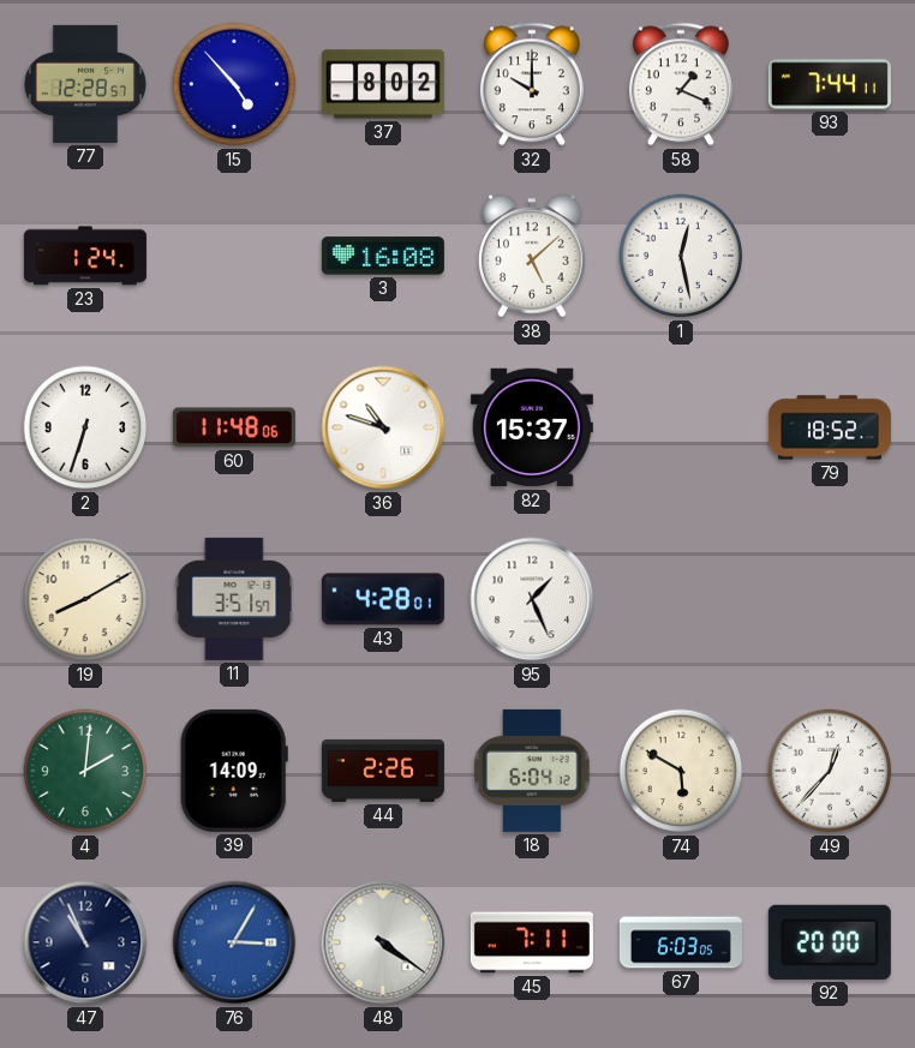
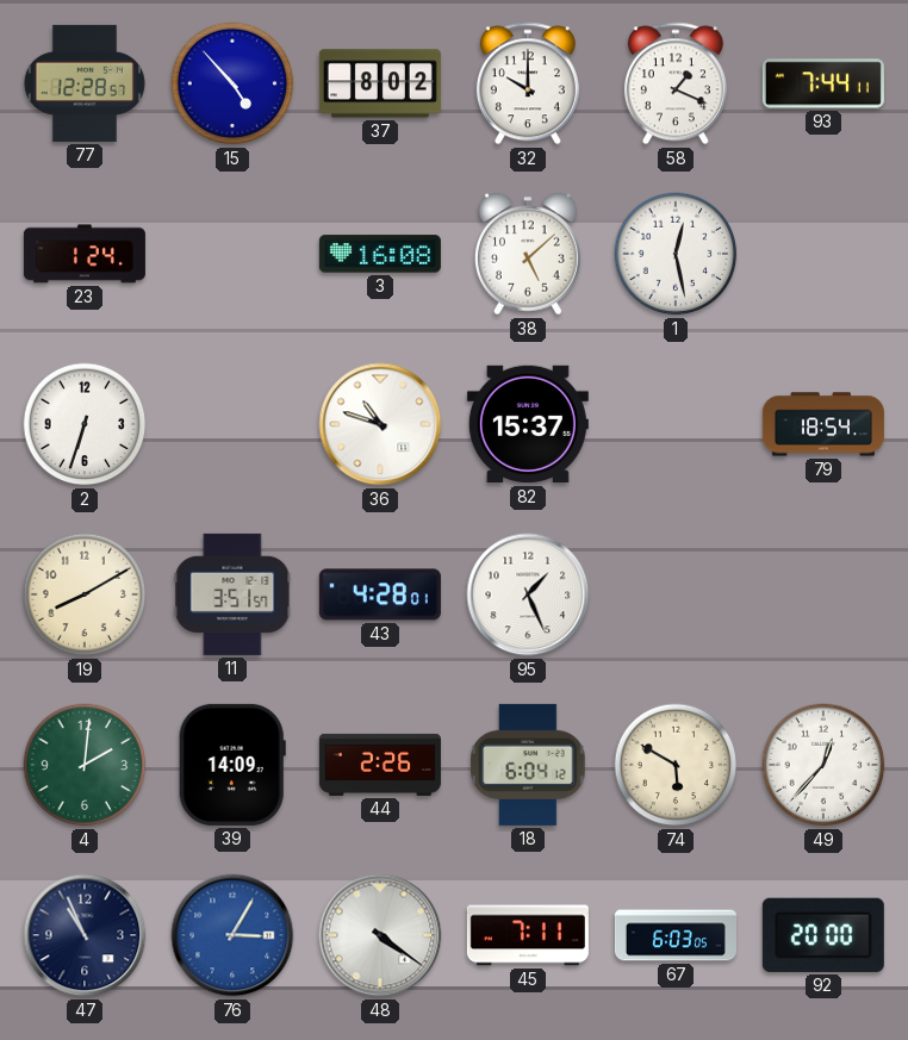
60: 11:48 -> none
79: 18:52 -> 18:54
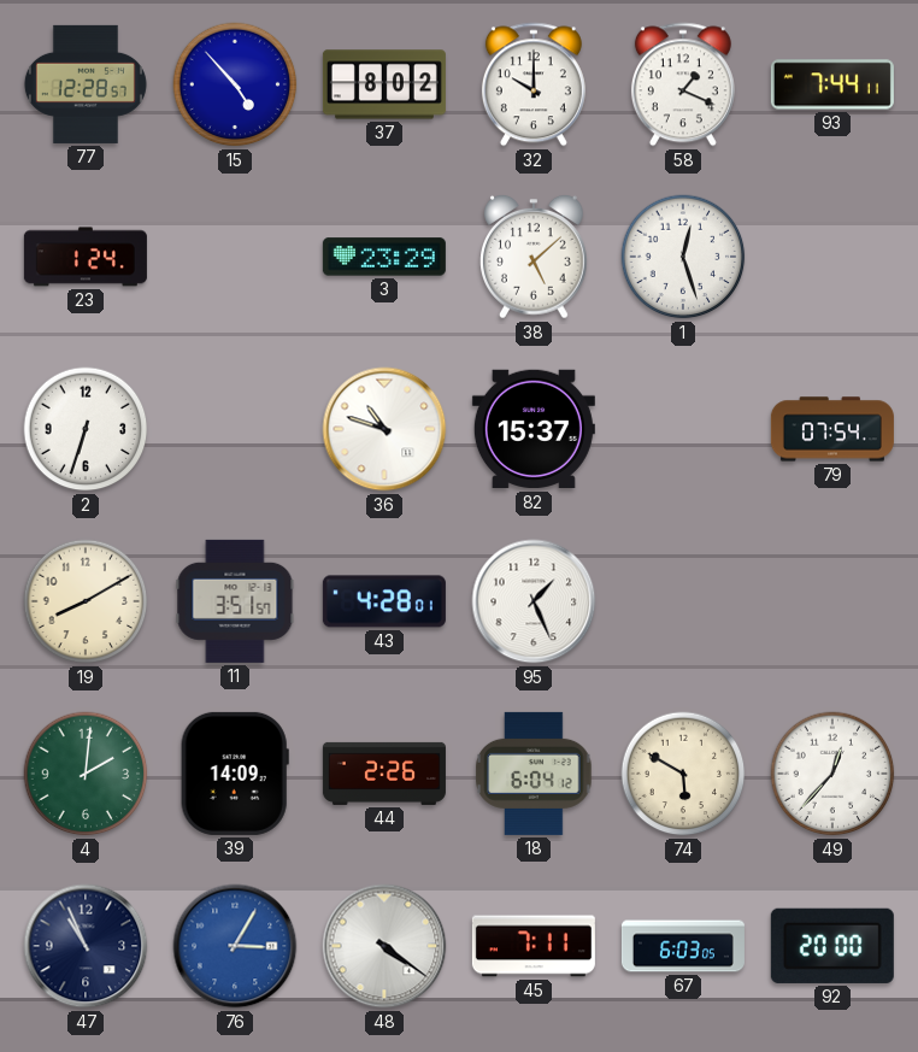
3: 16:08 -> 23:29
1: 12:28 -> 12:27
79: 18:54 -> 07:54
